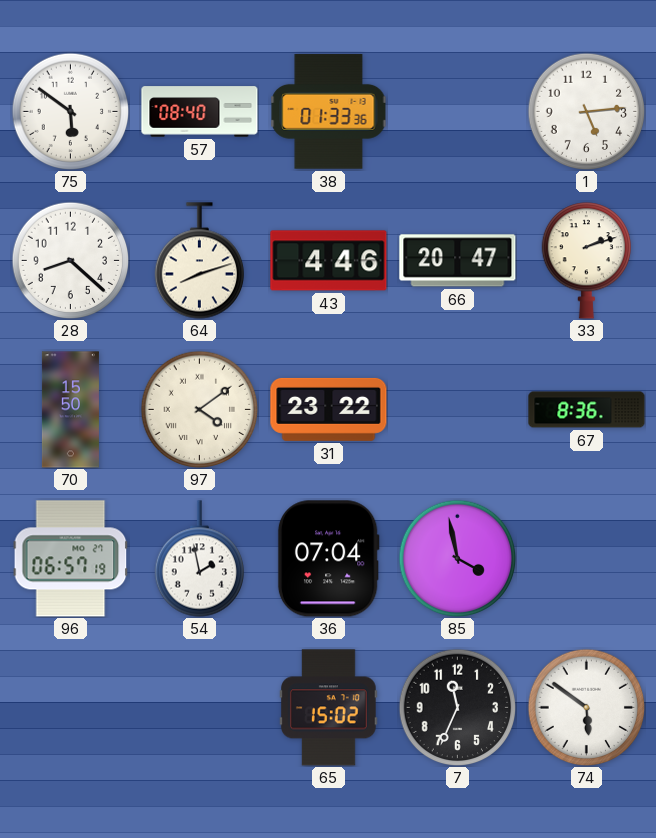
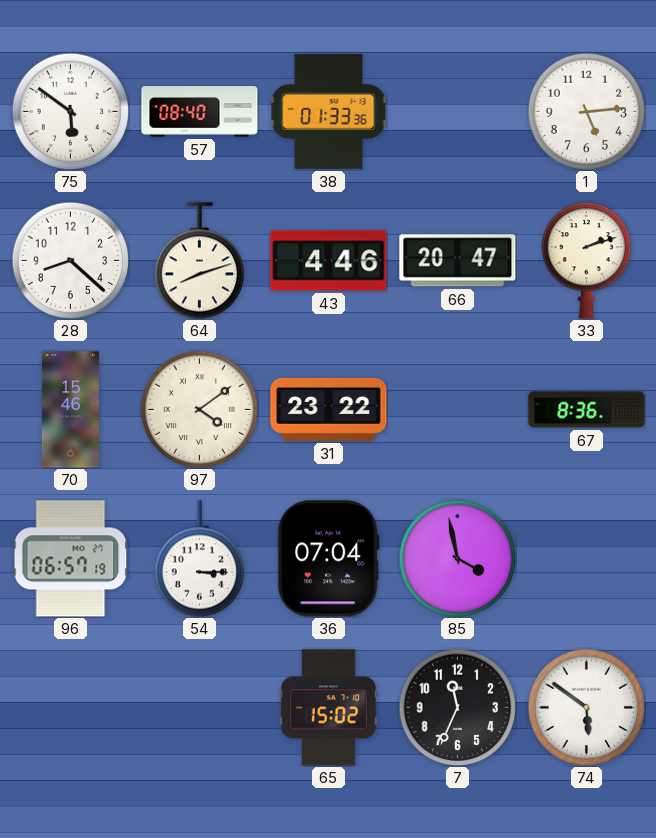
70: 15:50 -> 15:46
54: 1:58 -> 3:15
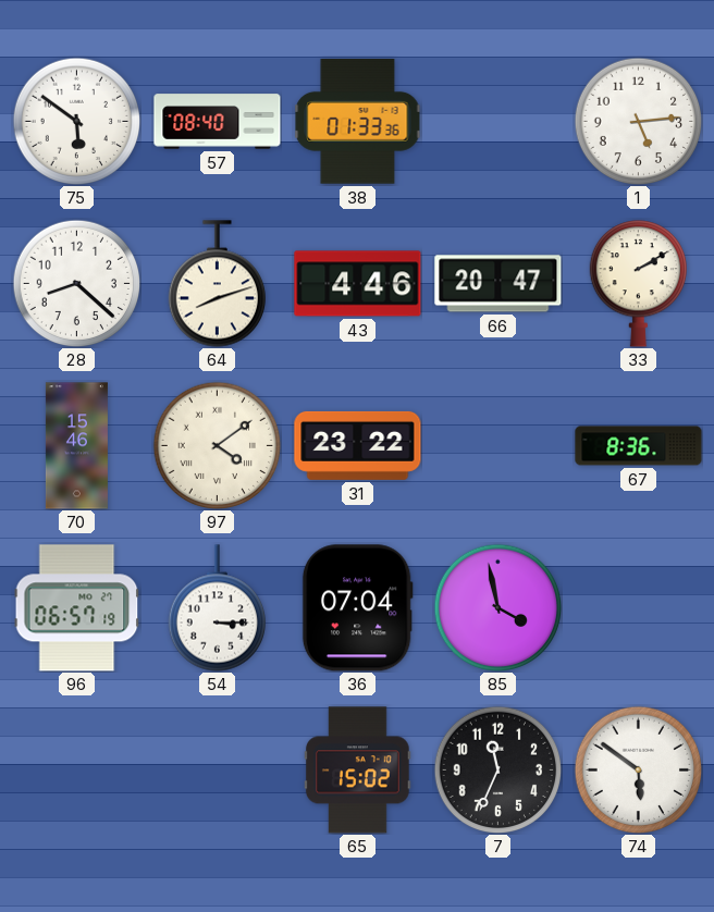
33: 2:12 -> 2:10
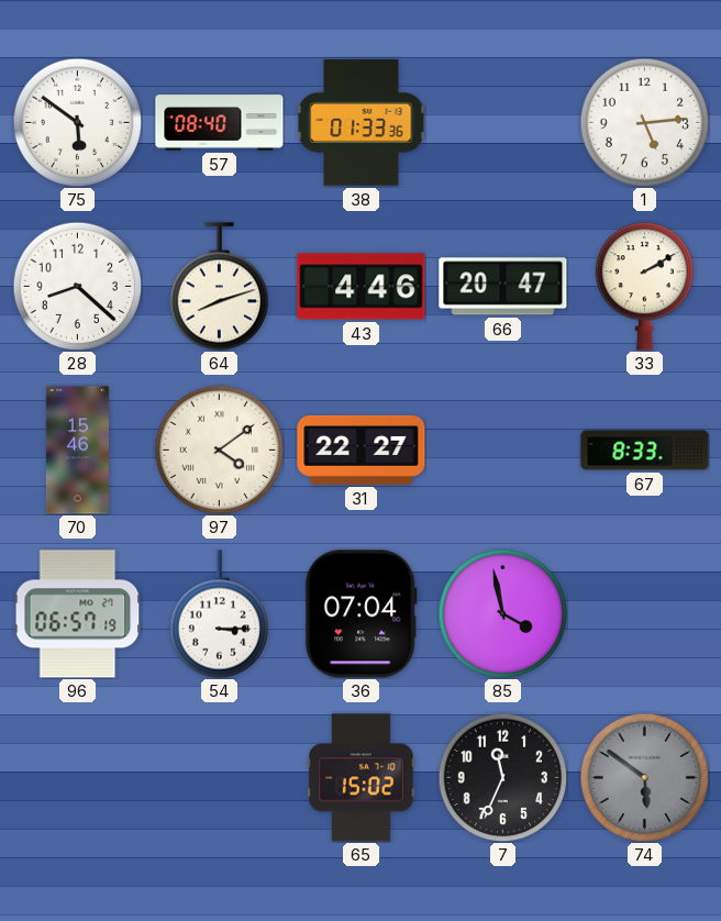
31: 23:22 -> 22:27
67: 8:36 -> 8:33
74 dial: white -> grey
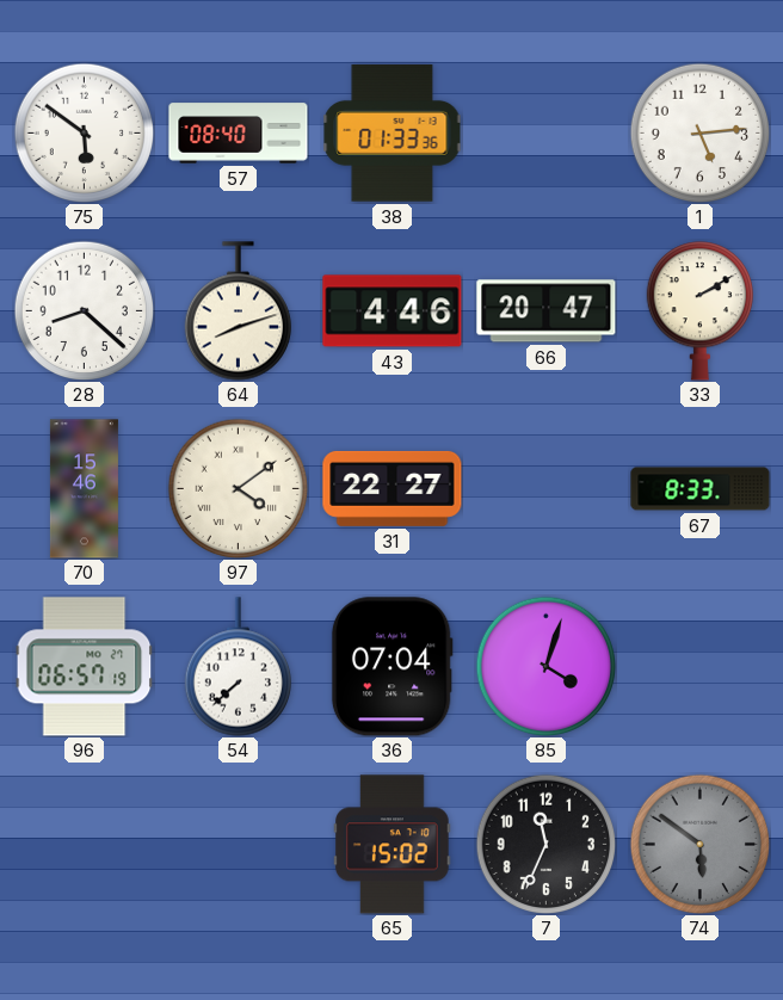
54: 3:15 -> 7:38
85: 3:58 -> 4:03
